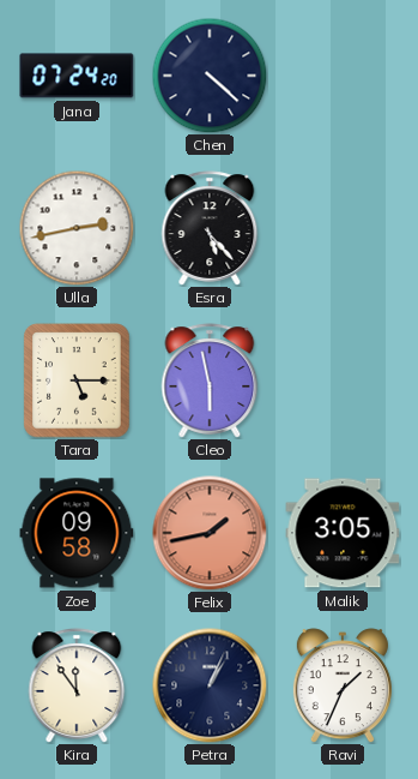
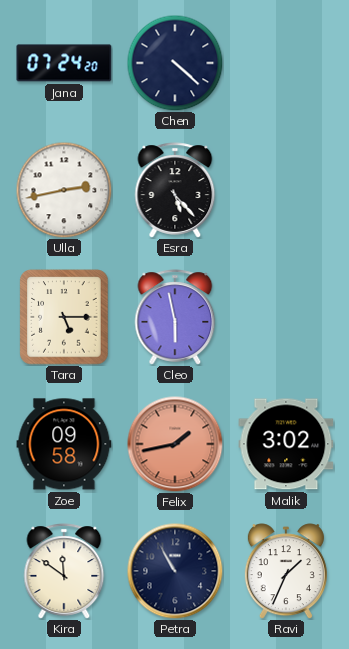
Malik: 3:05 -> 3:02
Kira: 11:54 -> 11:51
Petra: 1:04 -> 10:55
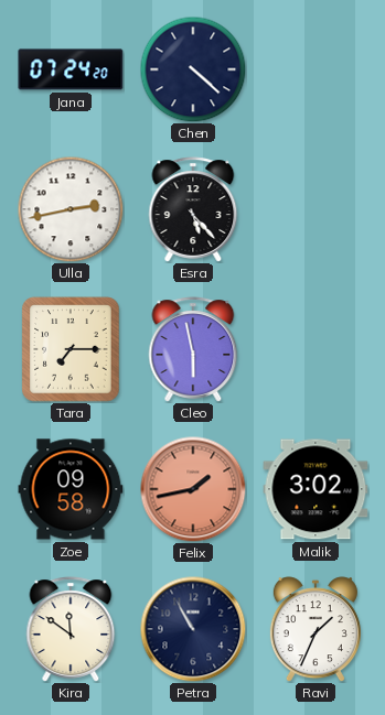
Tara: 5:15 -> 7:15
